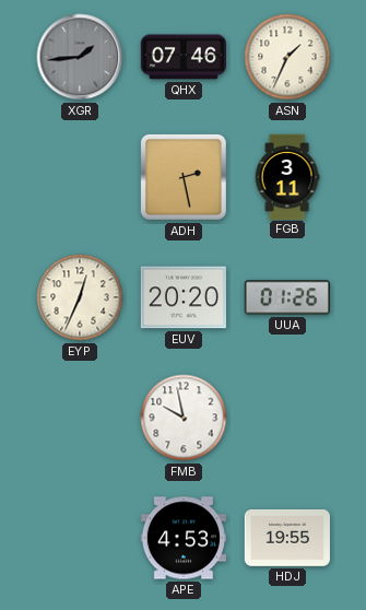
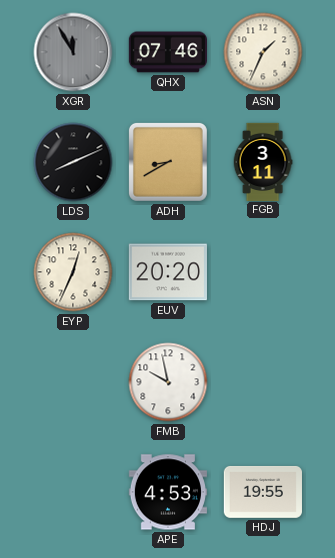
XGR: 1:44 -> 11:55
LDS: none -> 8:11
ADH: 2:28 -> 8:40
UUA: 01:26 -> none
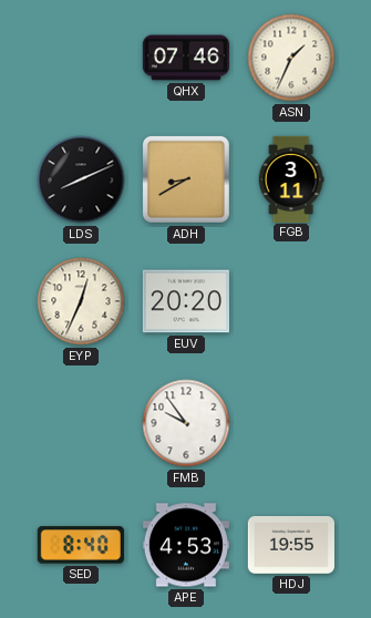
XGR: 11:55 -> none
FMB: 9:58 -> 9:54
SED: none -> 8:40
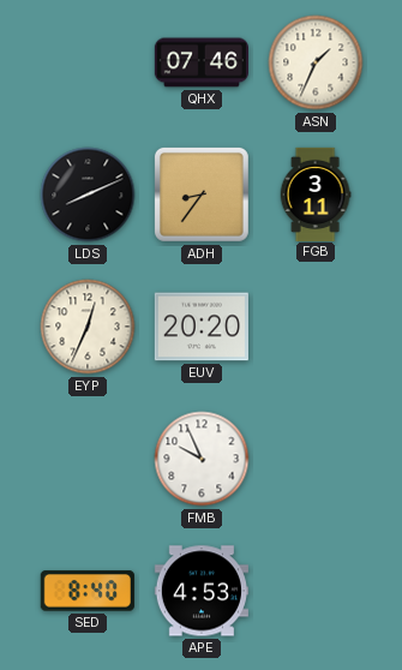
ADH: 8:40 -> 8:36
FMB: 9:54 -> 9:56
HDJ: 19:55 -> none
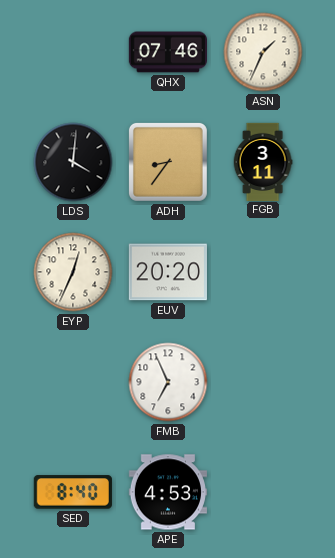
LDS: 8:11 -> 4:01
FMB: 9:56 -> 6:56
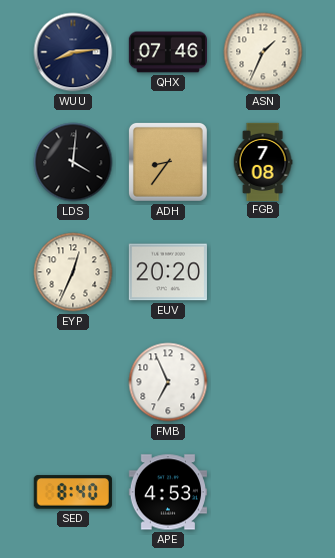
WUU: none -> 8:14
FGB: 3:11 -> 7:08
